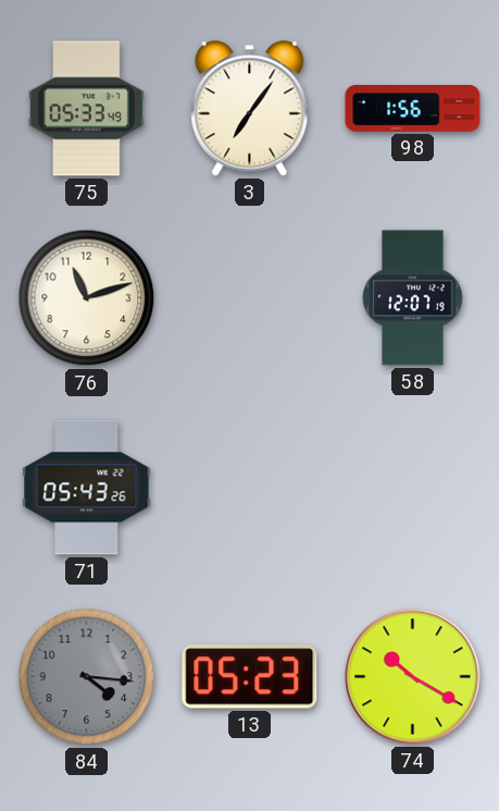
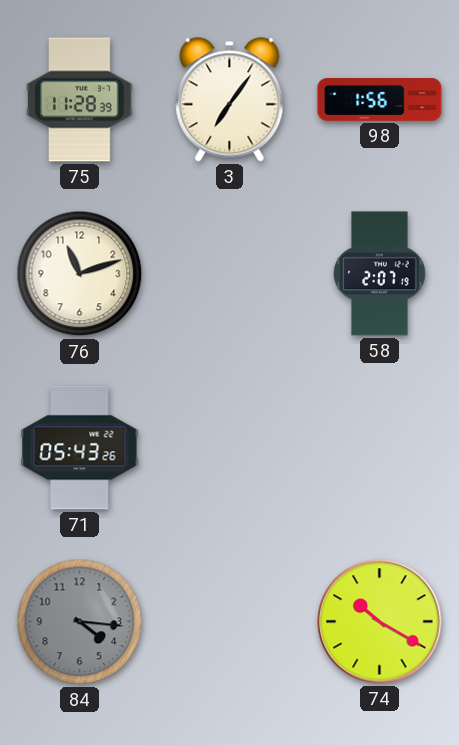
75: 05:33 -> 11:28
58: 12:07 -> 2:07
13: 05:23 -> none
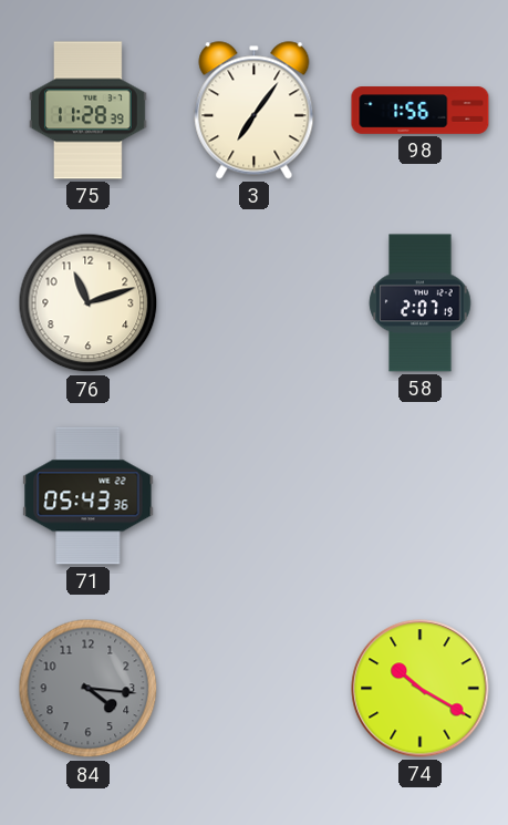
71: 05:43:26 -> 05:43:36
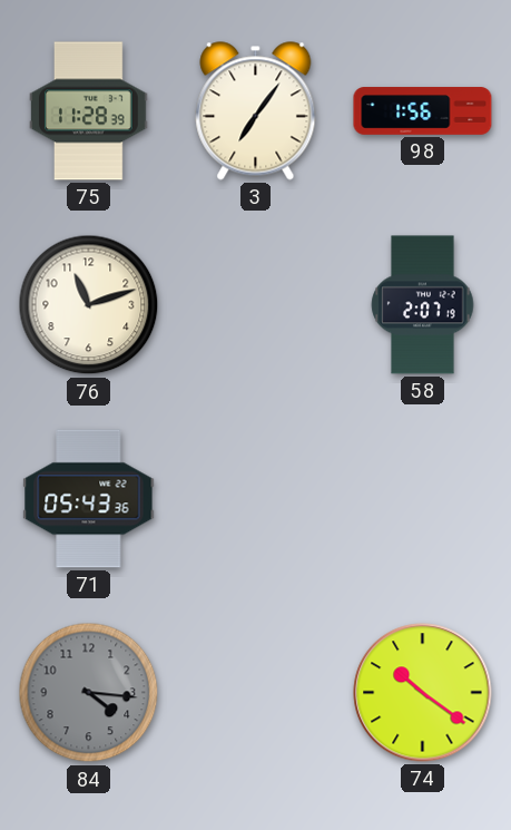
74: 10:20 -> 10:21
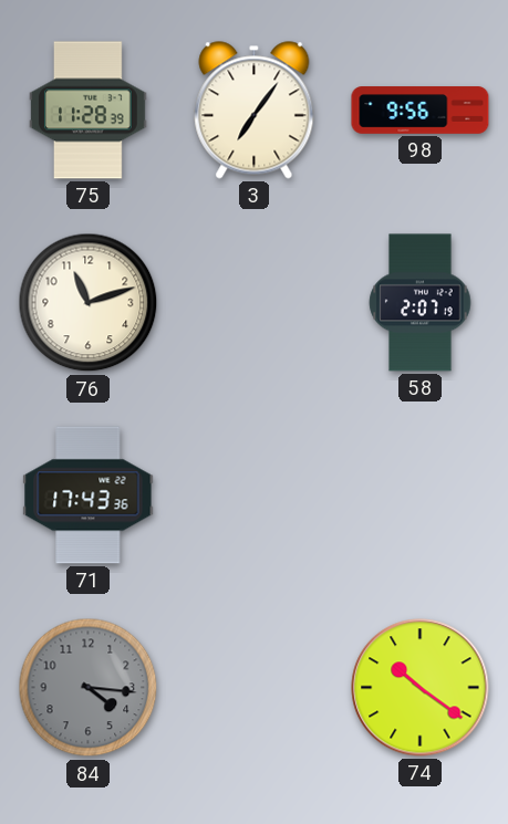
98: 1:56 -> 9:56
71: 05:43 -> 17:43
